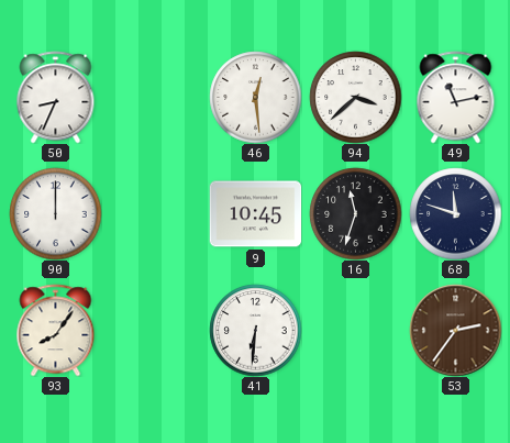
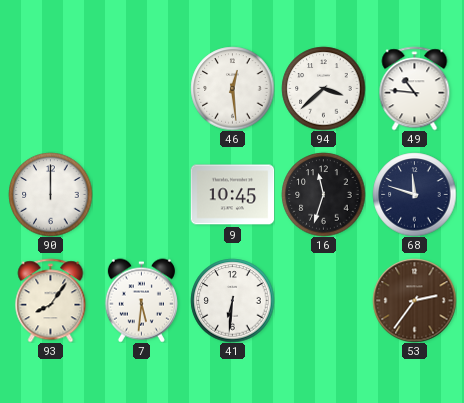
50: 8:34 -> none
49: 11:13 -> 10:46
7: none -> 5:31
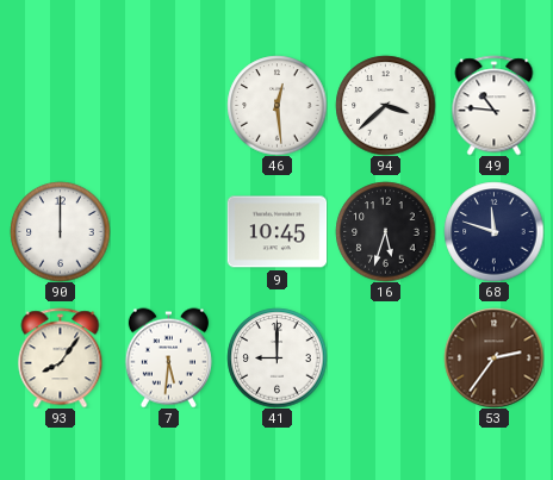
16: 11:33 -> 5:33
41: 6:31 -> 9:00
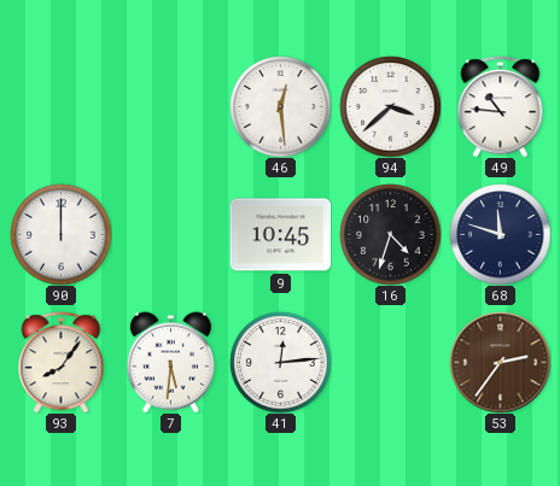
16: 5:33 -> 4:33
41: 9:00 -> 12:14
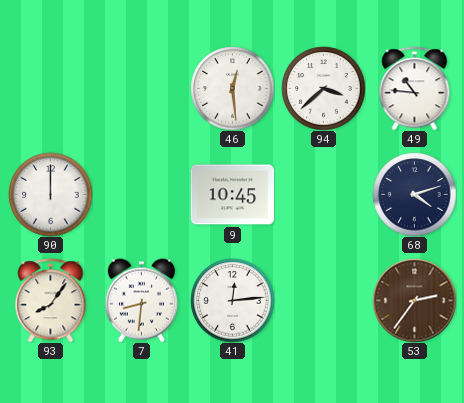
16: 4:33 -> none
68: 11:48 -> 4:12
7: 5:31 -> 8:31
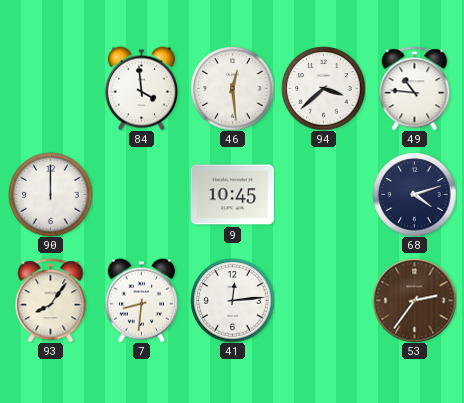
84: none -> 3:59
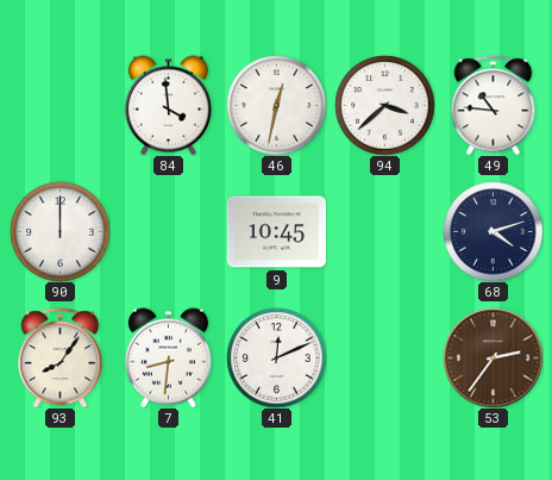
46: 12:29 -> 12:32
41: 12:14 -> 12:11
